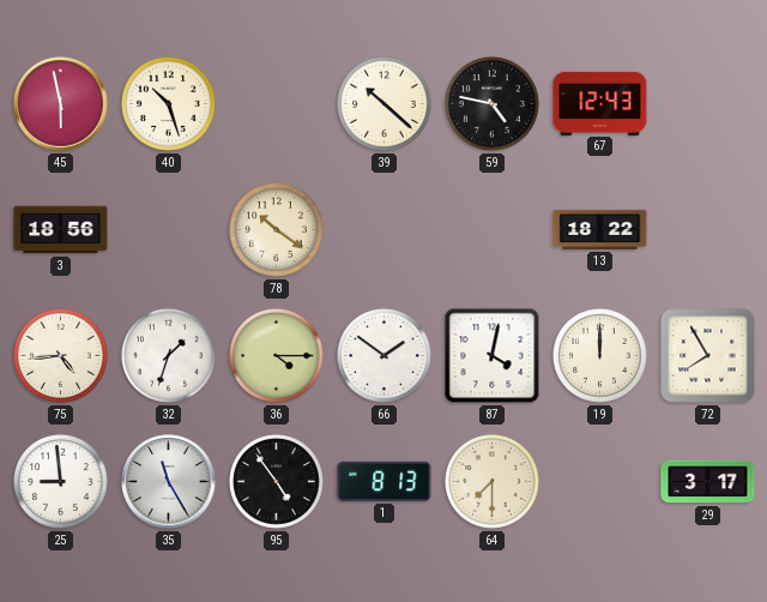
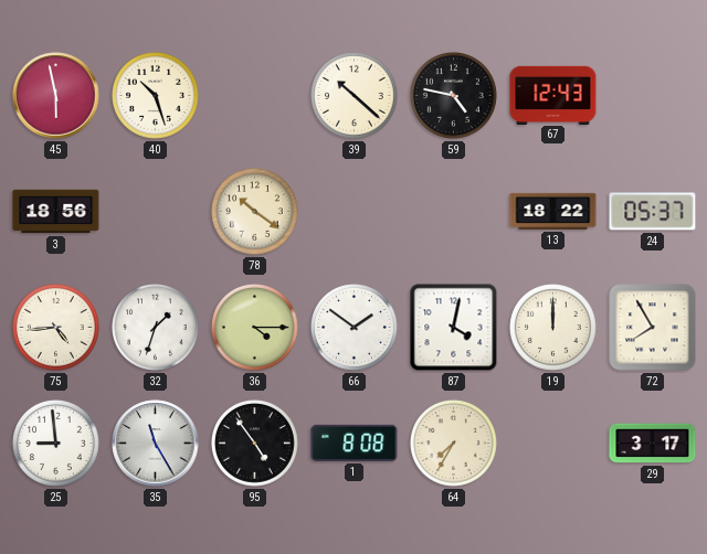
24: none -> 05:37
1: 8:13 -> 8:08
64: 7:30 -> 7:35
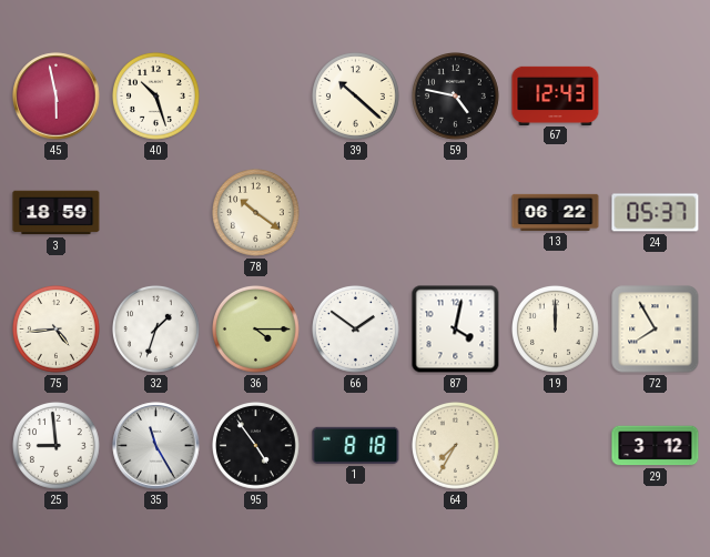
3: 18:56 -> 18:59
13: 18:22 -> 06:22
1: 8:08 -> 8:18
29: 3:17 -> 3:12
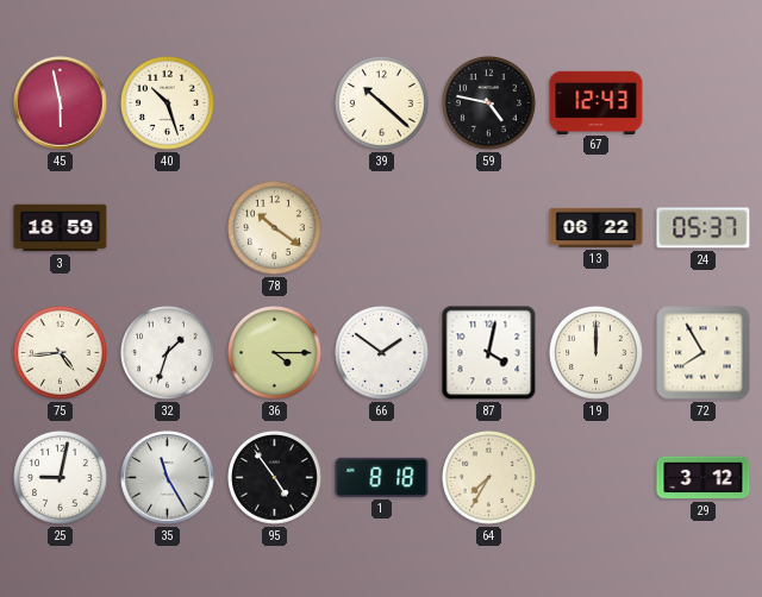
25: 8:59 -> 9:02
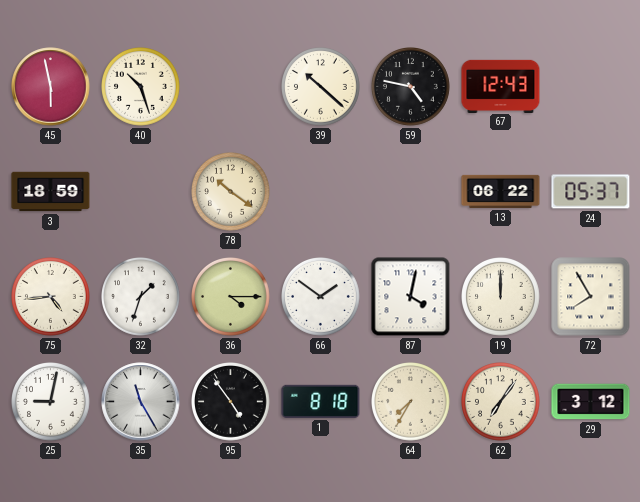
62: none -> 7:06
